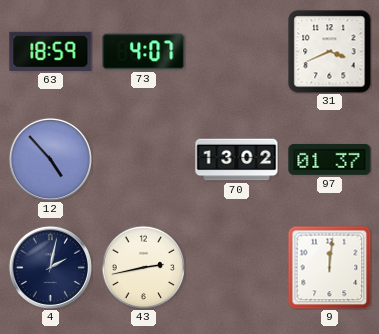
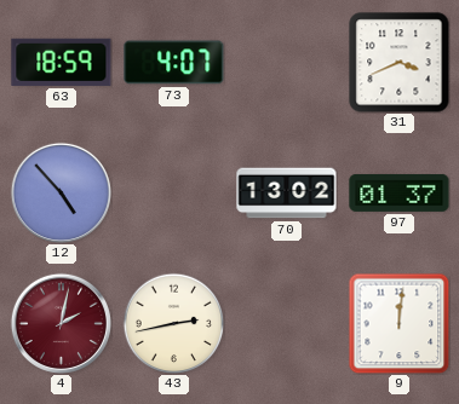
4 dial: navy -> burgundy
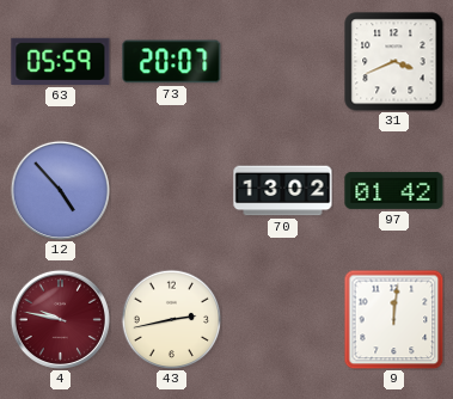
63: 18:59 -> 05:59
73: 4:07 -> 20:07
97: 01:37 -> 01:42
4: 2:02 -> 9:47
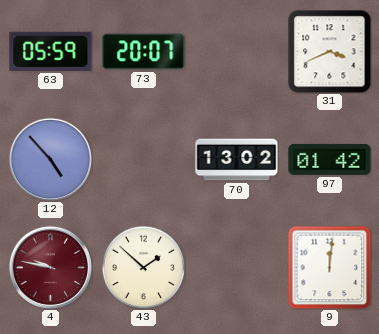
43: 2:43 -> 1:52
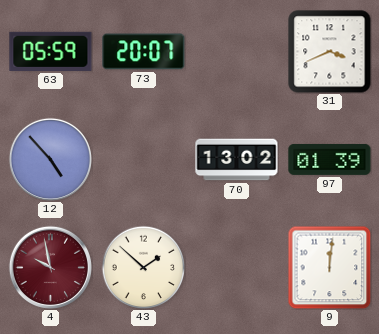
97: 01:42 -> 01:39
4: 9:47 -> 9:58
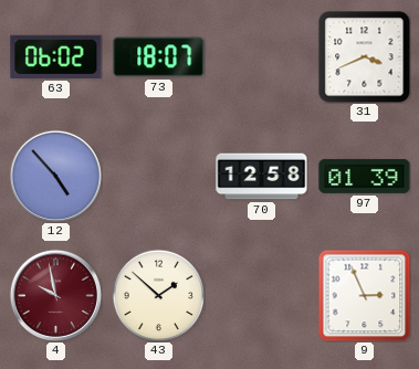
63: 05:59 -> 06:02
73: 20:07 -> 18:07
70: 13:02 -> 12:58
9: 12:01 -> 2:56
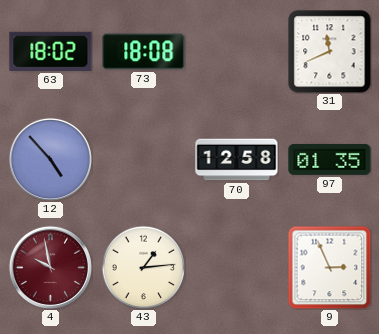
63: 06:02 -> 18:02
73: 18:07 -> 18:08
31: 3:41 -> 11:41
97: 01:39 -> 01:35
43: 1:52 -> 1:14
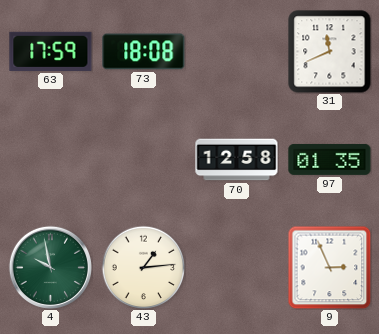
63: 18:02 -> 17:59
12: 4:53 -> none
4 dial: burgundy -> green
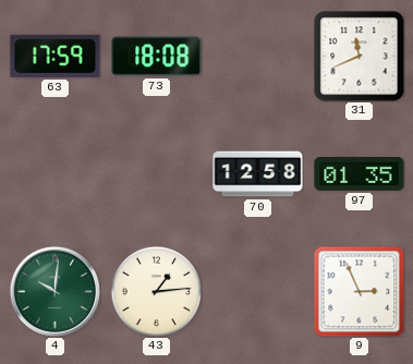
4: 9:58 -> 10:01
